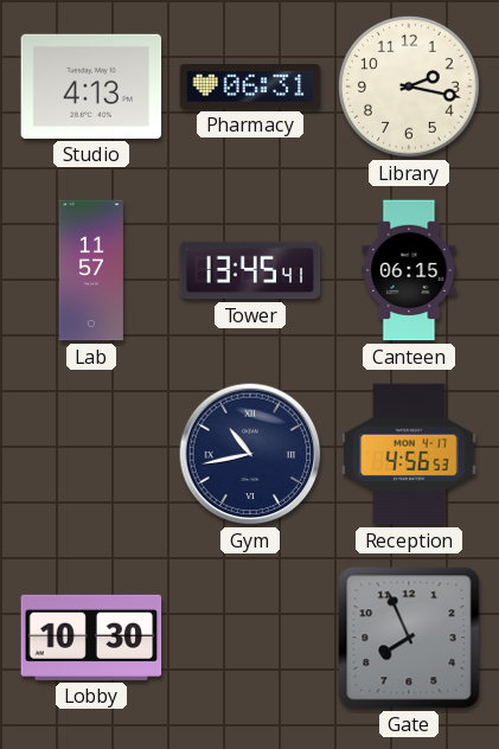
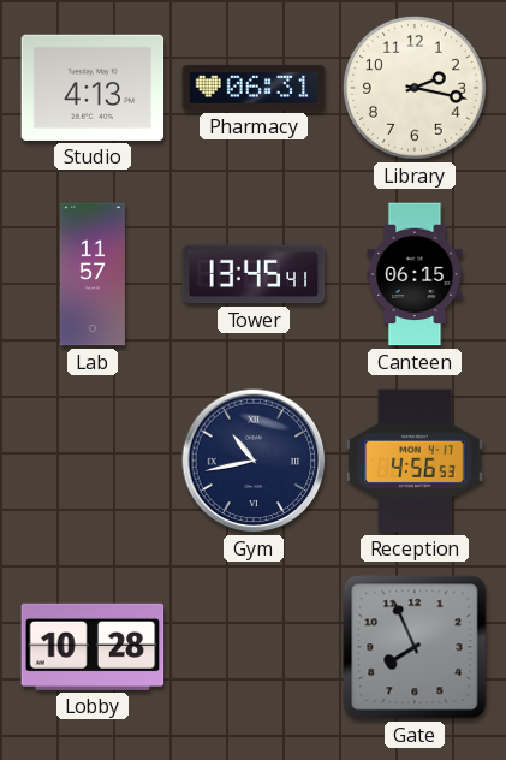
Lobby: 10:30 -> 10:28
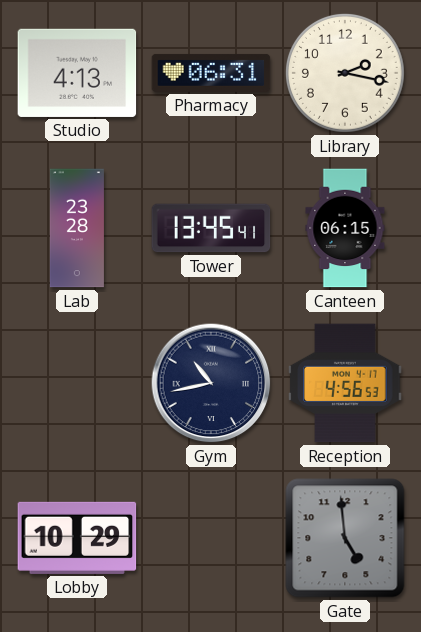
Lab: 11:57 -> 23:28
Lobby: 10:28 -> 10:29
Gate: 7:56 -> 4:59
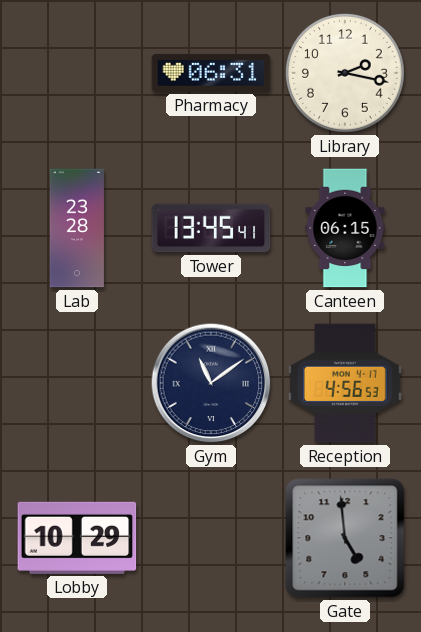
Studio: 4:13 -> none
Gym: 10:43 -> 11:09
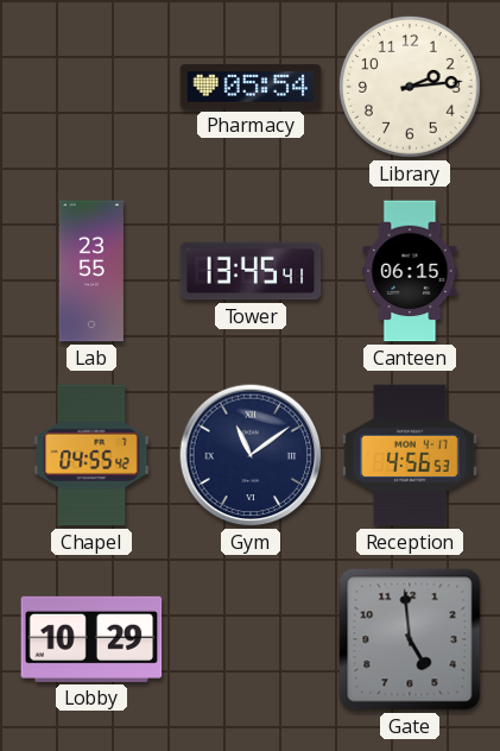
Pharmacy: 06:31 -> 05:54
Library: 2:17 -> 2:14
Lab: 23:28 -> 23:55
Chapel: none -> 04:55
